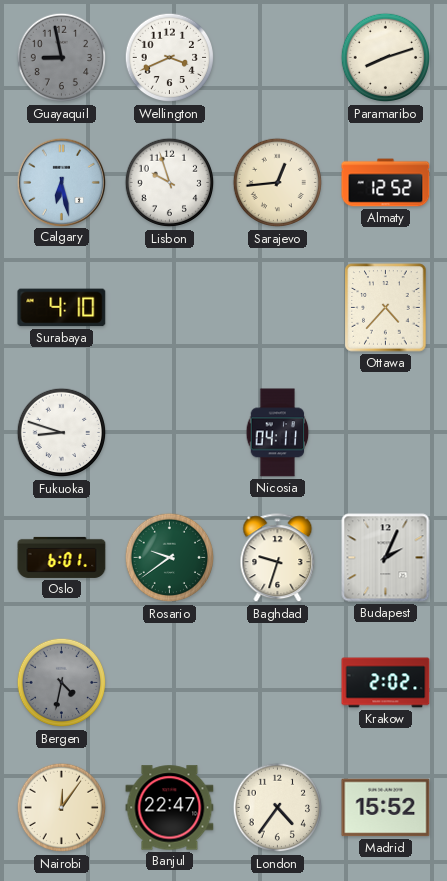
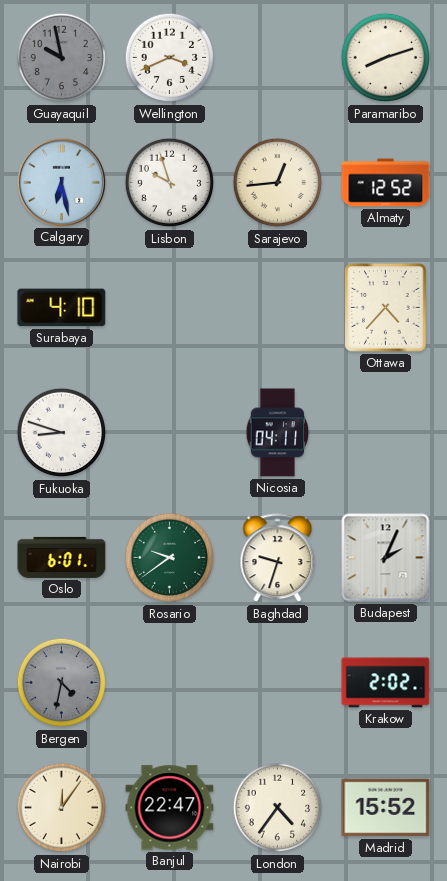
Guayaquil: 8:58 -> 9:58
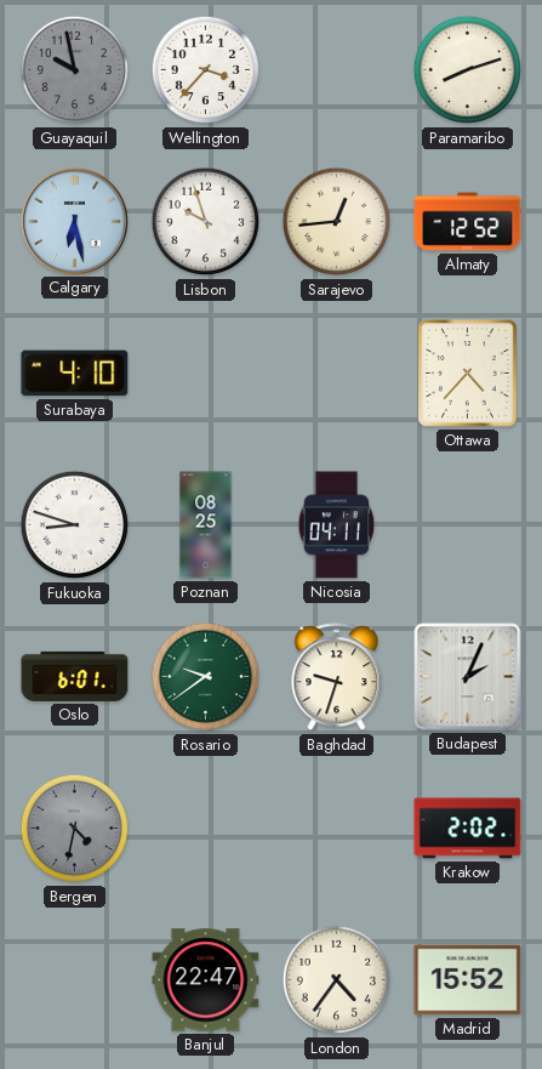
Wellington: 3:41 -> 3:37
Poznan: none -> 08:25
Nairobi: 12:06 -> none
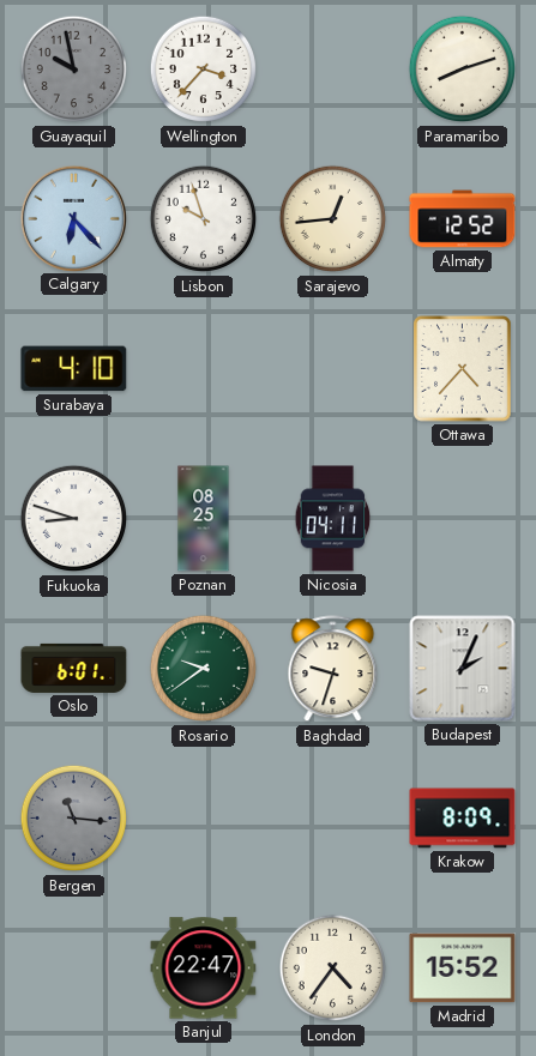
Calgary: 6:28 -> 6:23
Bergen: 4:32 -> 11:16
Krakow: 2:02 -> 8:09
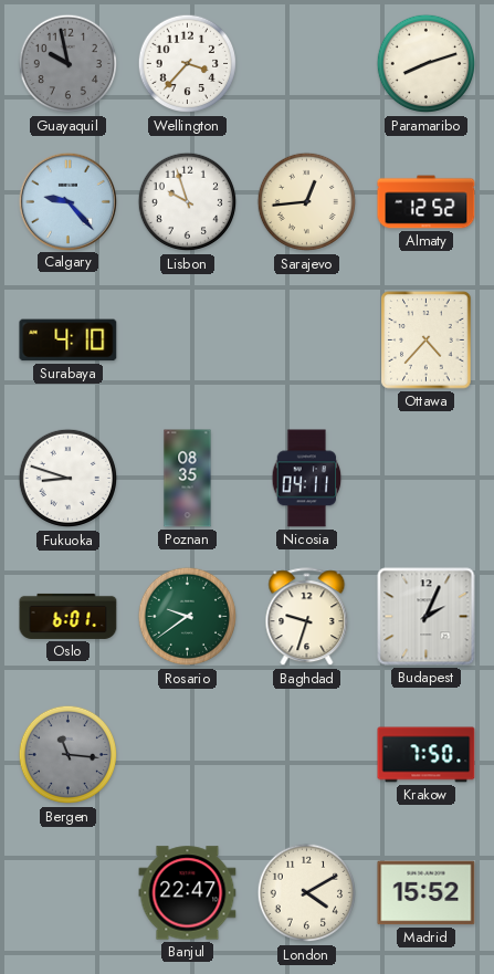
Calgary: 6:23 -> 9:23
Poznan: 08:25 -> 08:35
Krakow: 8:09 -> 7:50
London: 4:36 -> 4:10
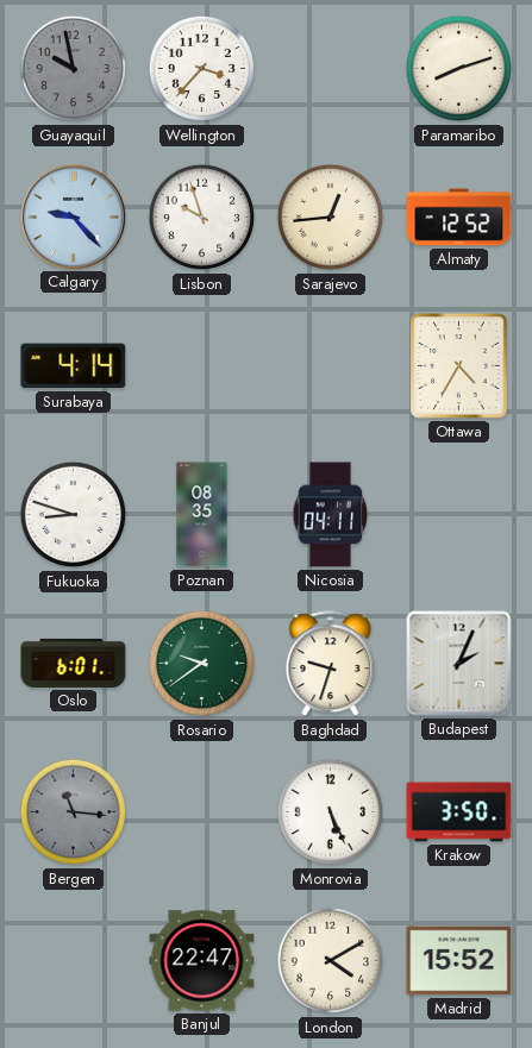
Surabaya: 4:10 -> 4:14
Ottawa: 4:37 -> 4:35
Monrovia: none -> 5:26
Krakow: 7:50 -> 3:50
